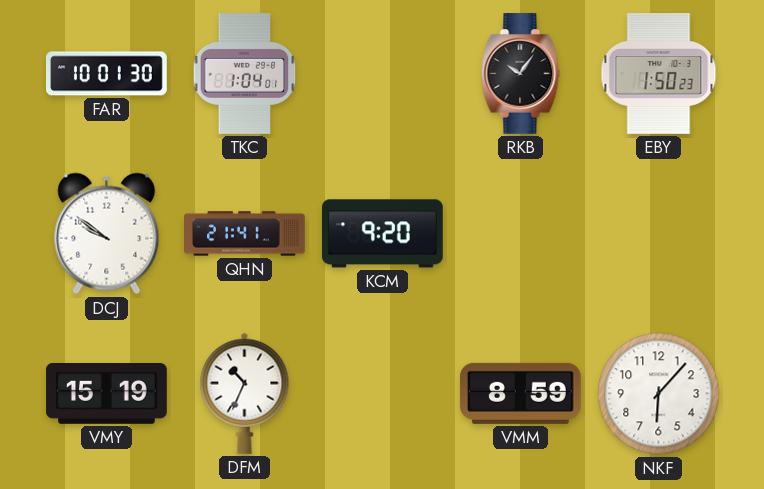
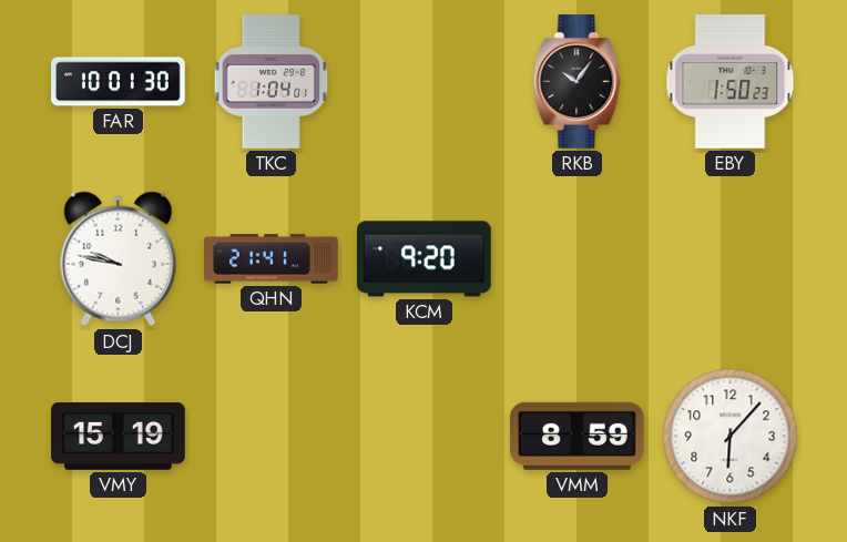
DCJ: 9:51 -> 9:47
DFM: 10:34 -> none
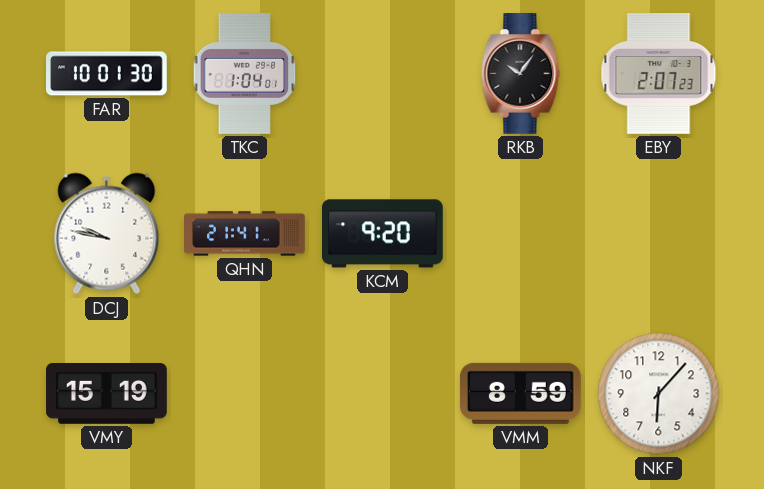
EBY: 1:50 -> 2:07
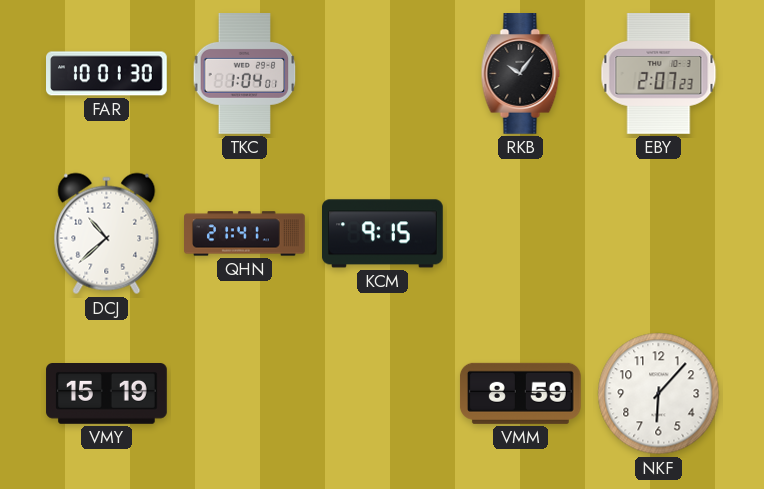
DCJ: 9:47 -> 10:38
KCM: 9:20 -> 9:15
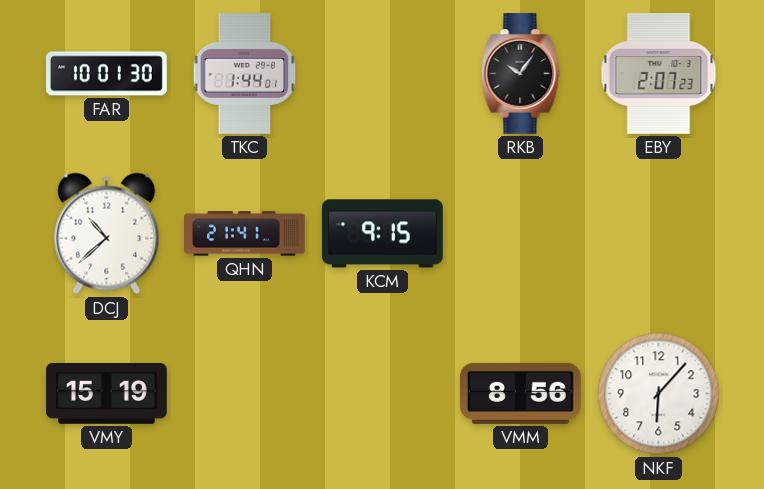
TKC: 1:04 -> 1:44
VMM: 8:59 -> 8:56
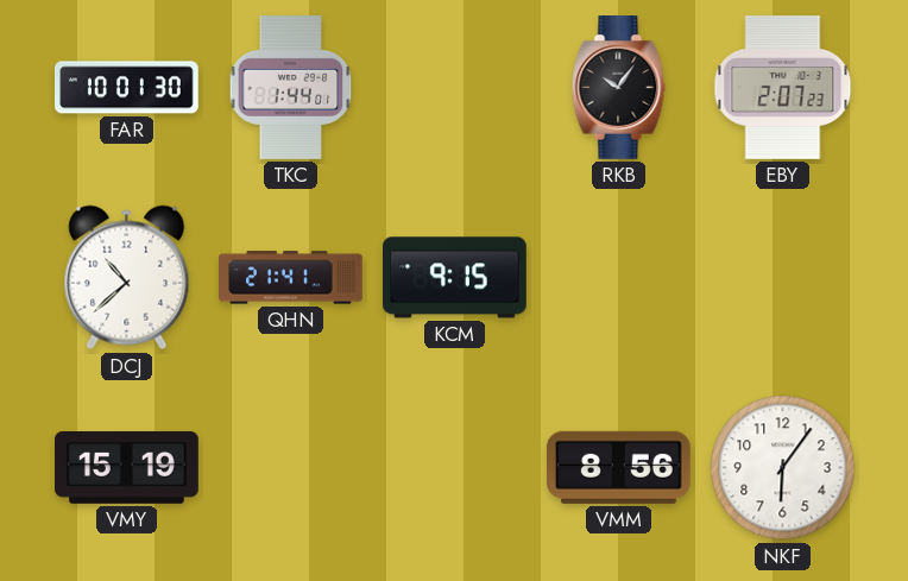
NKF: 6:07 -> 6:06
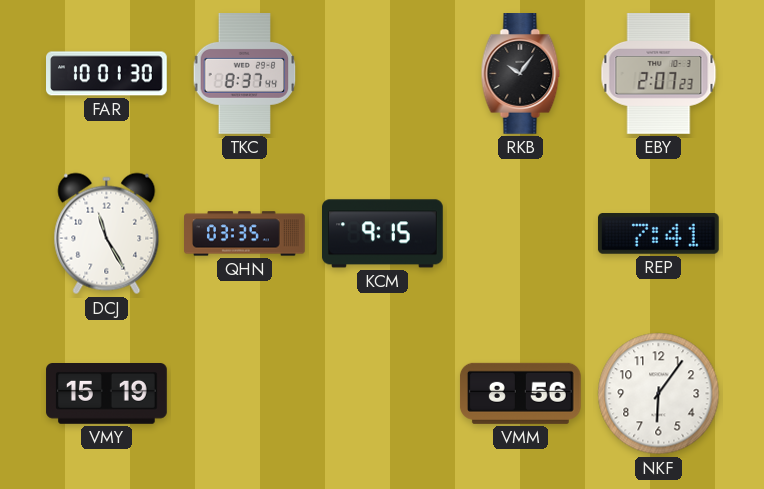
TKC: 1:44 -> 8:37
DCJ: 10:38 -> 11:25
QHN: 21:41 -> 03:35
REP: none -> 7:41
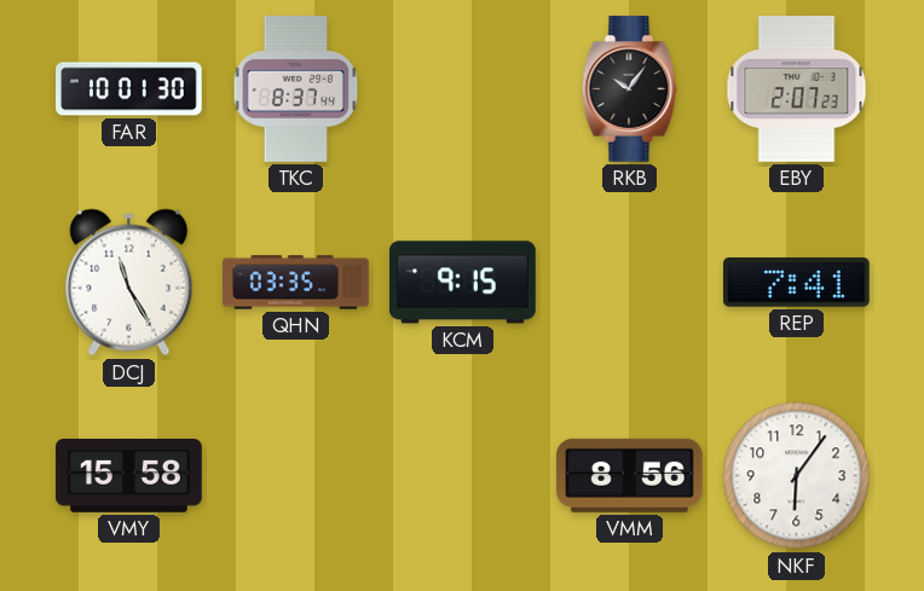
VMY: 15:19 -> 15:58
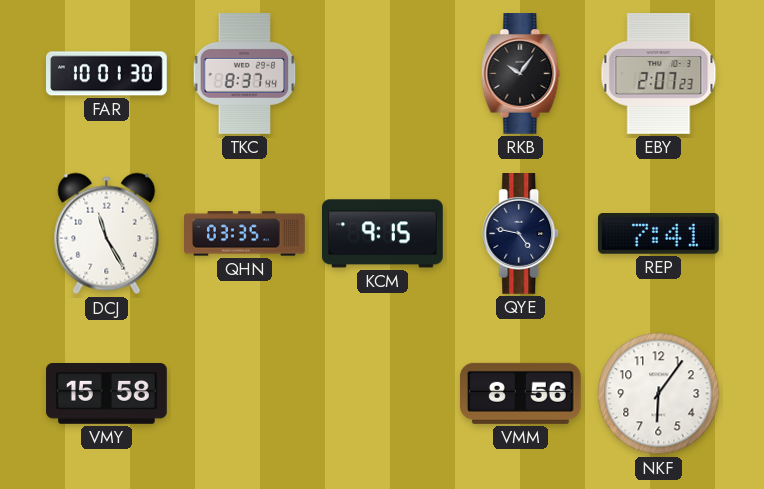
QYE: none -> 4:47
